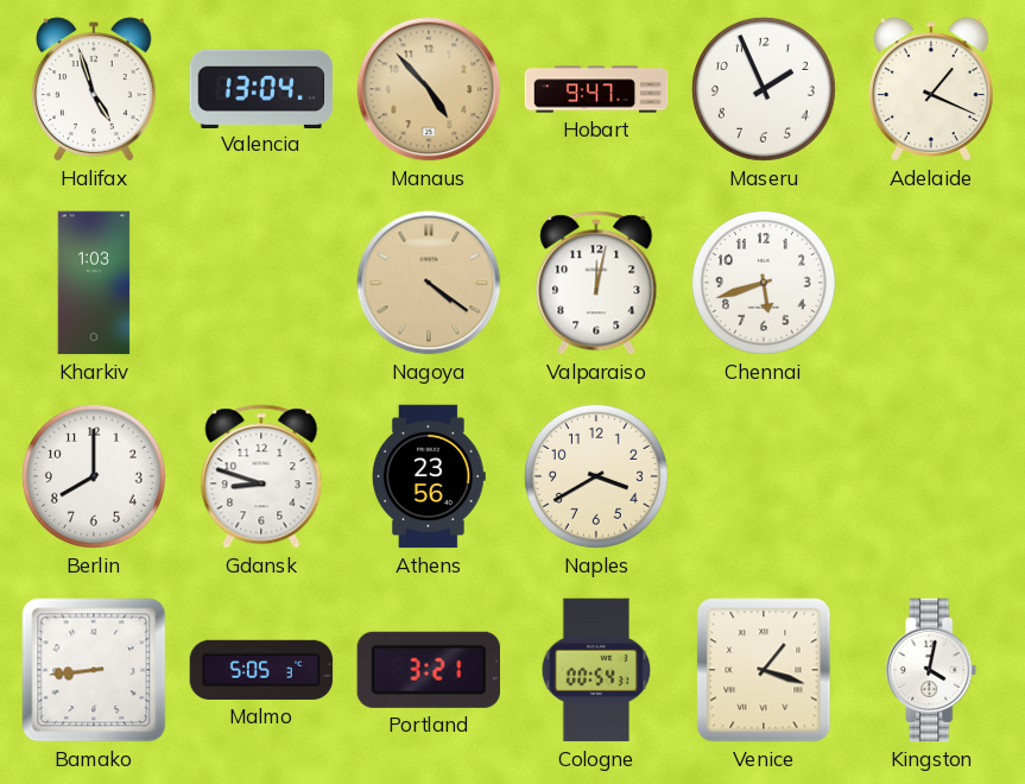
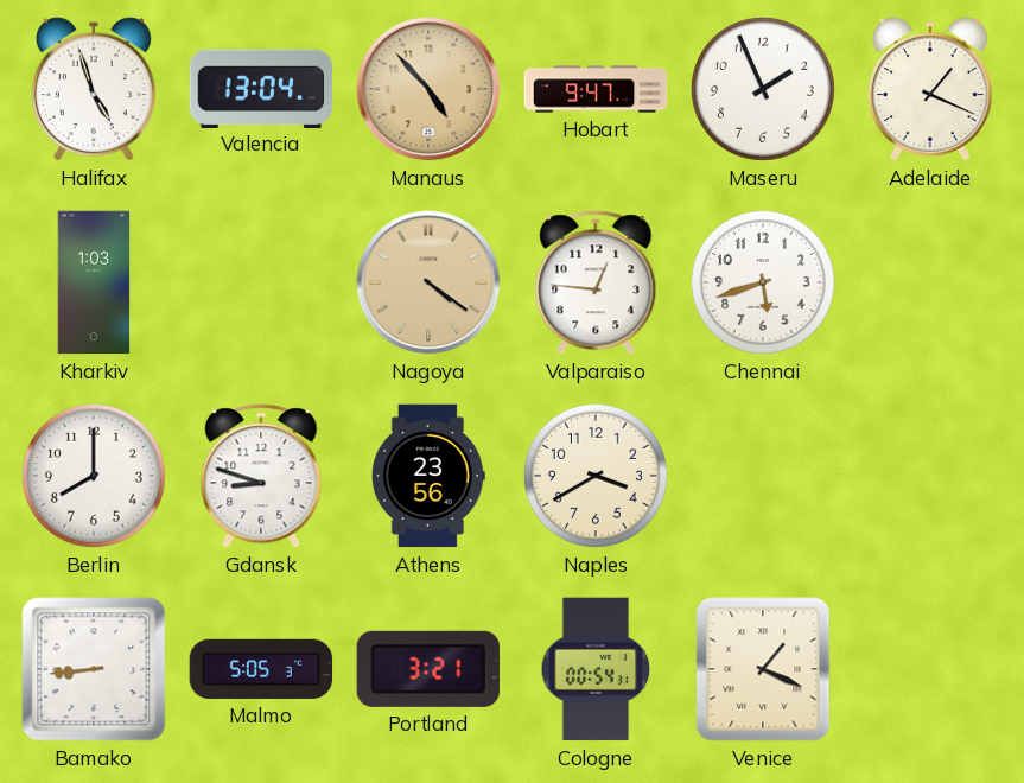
Valparaiso: 12:02 -> 12:46
Venice: 1:18 -> 1:19
Kingston: 4:02 -> none
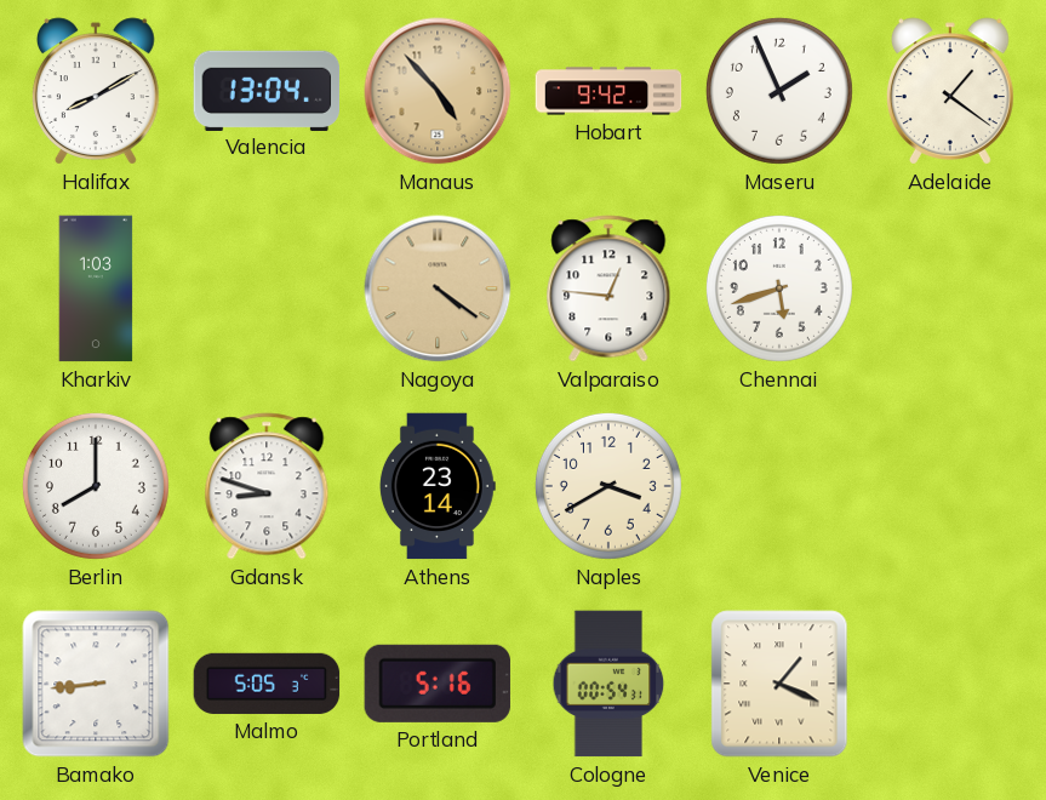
Halifax: 4:57 -> 8:10
Hobart: 9:47 -> 9:42
Adelaide: 1:19 -> 1:21
Athens: 23:56 -> 23:14
Portland: 3:21 -> 5:16
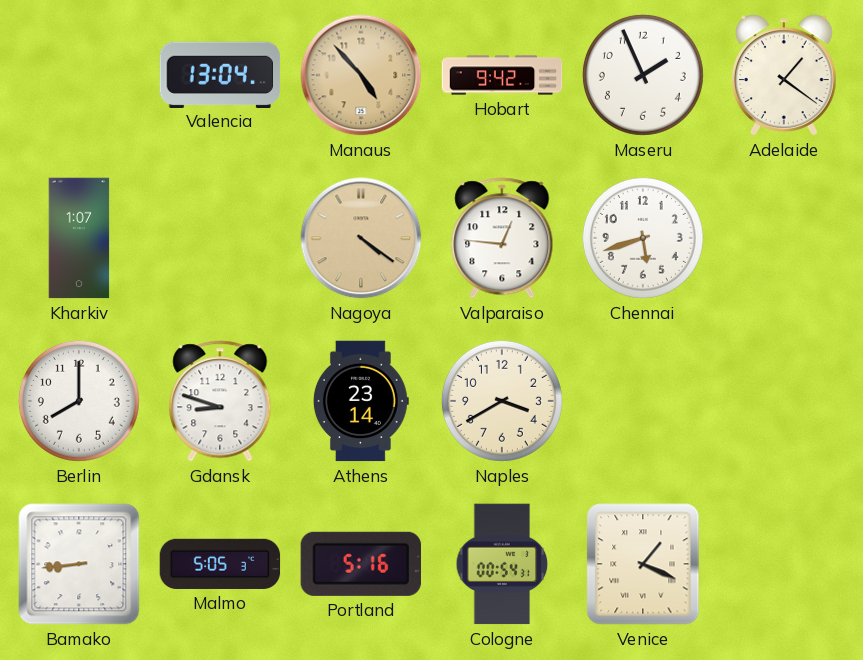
Halifax: 8:10 -> none
Kharkiv: 1:03 -> 1:07
